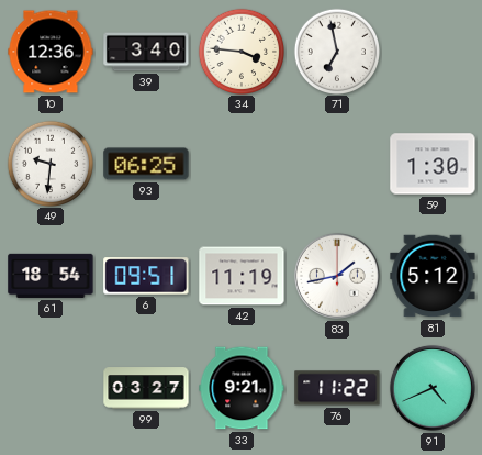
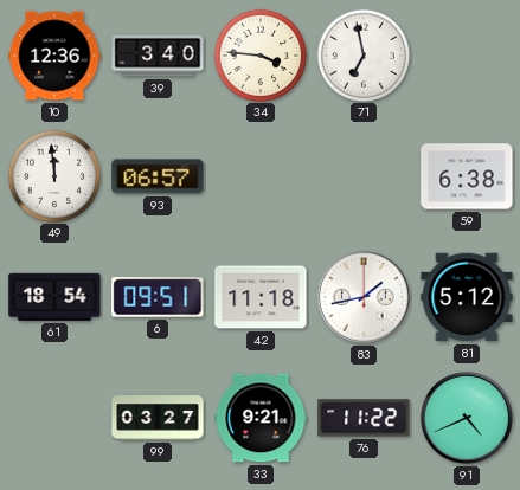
49: 9:31 -> 11:59
93: 06:25 -> 06:57
59: 1:30 -> 6:38
42: 11:19 -> 11:18
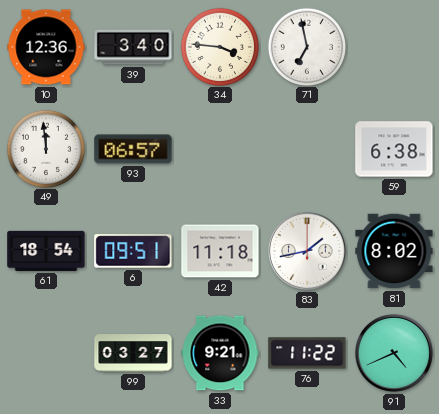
81: 5:12 -> 8:02
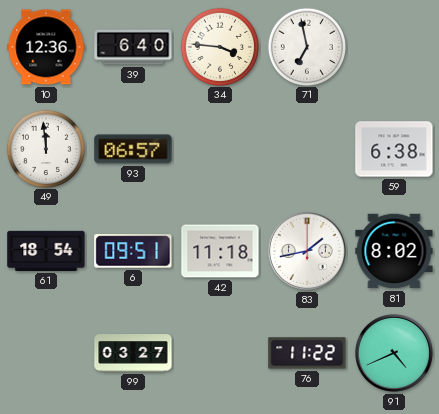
39: 3:40 -> 6:40
33: 9:21 -> none
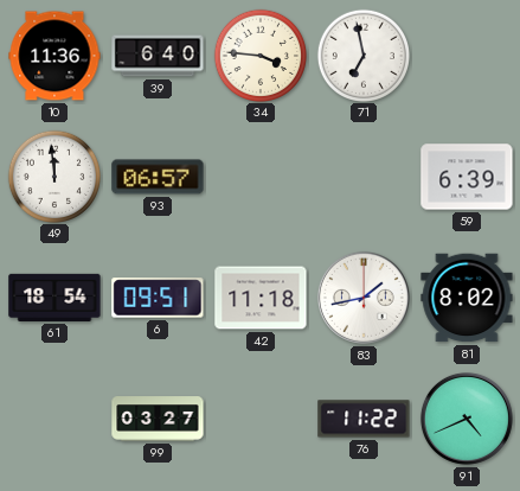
10: 12:36 -> 11:36
59: 6:38 -> 6:39
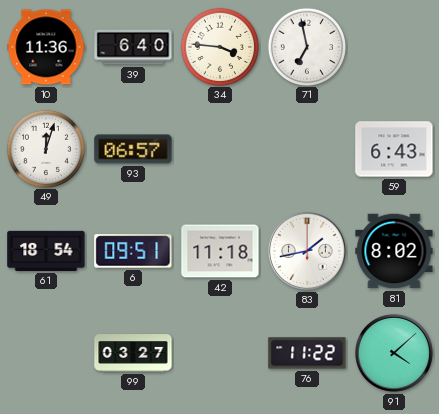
49: 11:59 -> 12:03
59: 6:39 -> 6:43
91: 4:41 -> 4:08
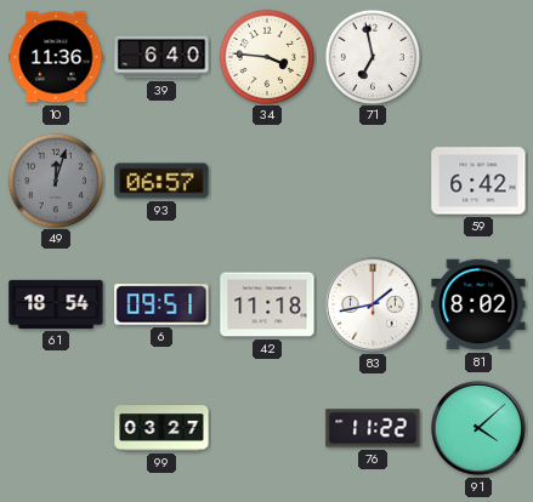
49 dial: white -> grey
59: 6:43 -> 6:42
